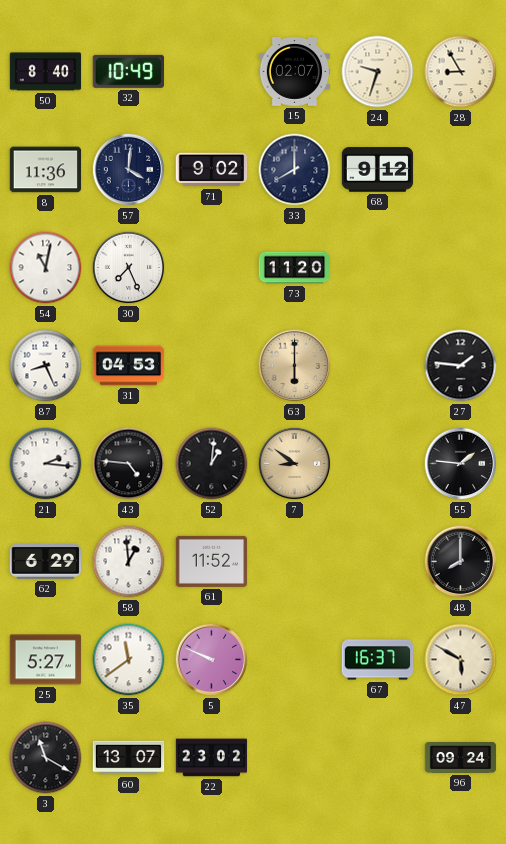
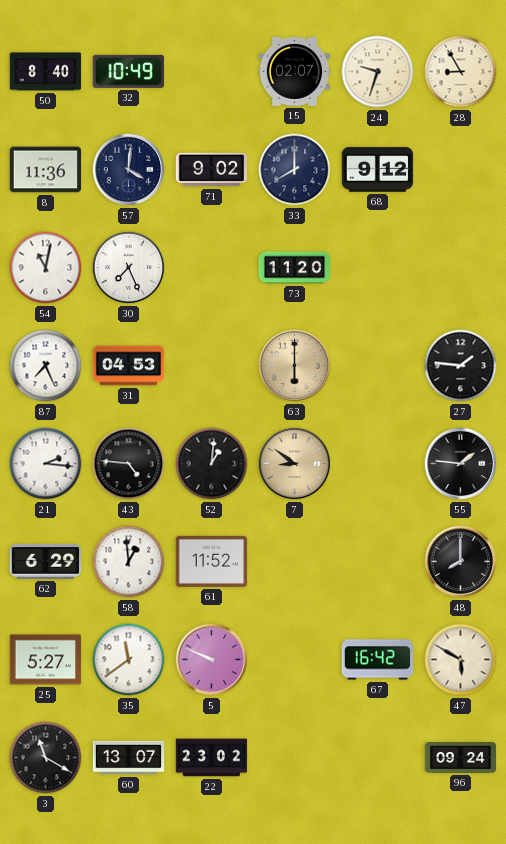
87: 8:26 -> 7:26
67: 16:37 -> 16:42
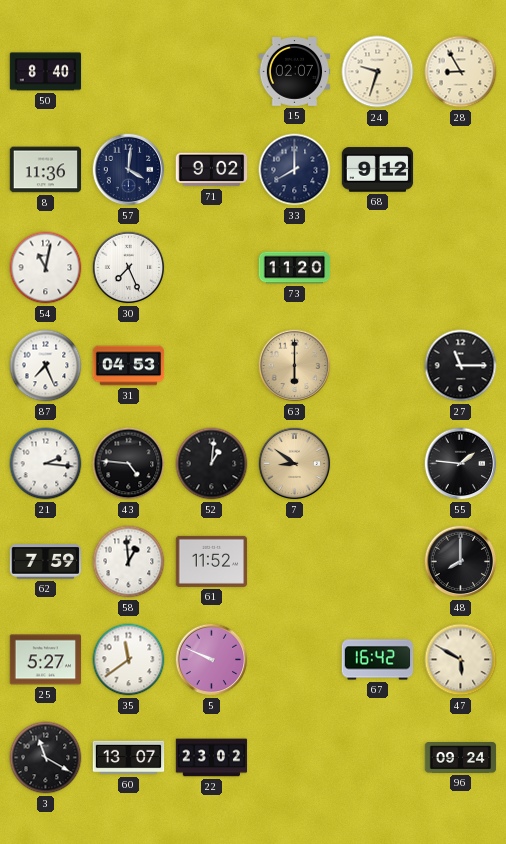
32: 10:49 -> none
27: 1:46 -> 11:15
62: 6:29 -> 7:59
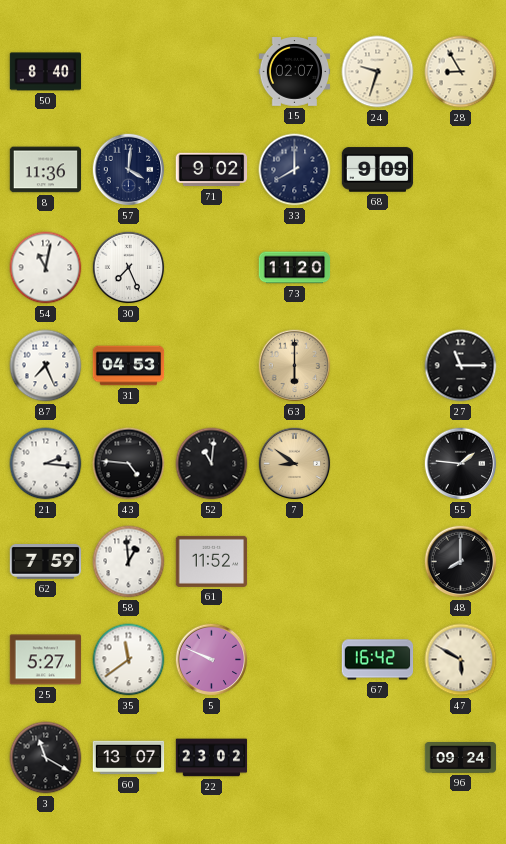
68: 9:12 -> 9:09
52: 1:01 -> 11:01
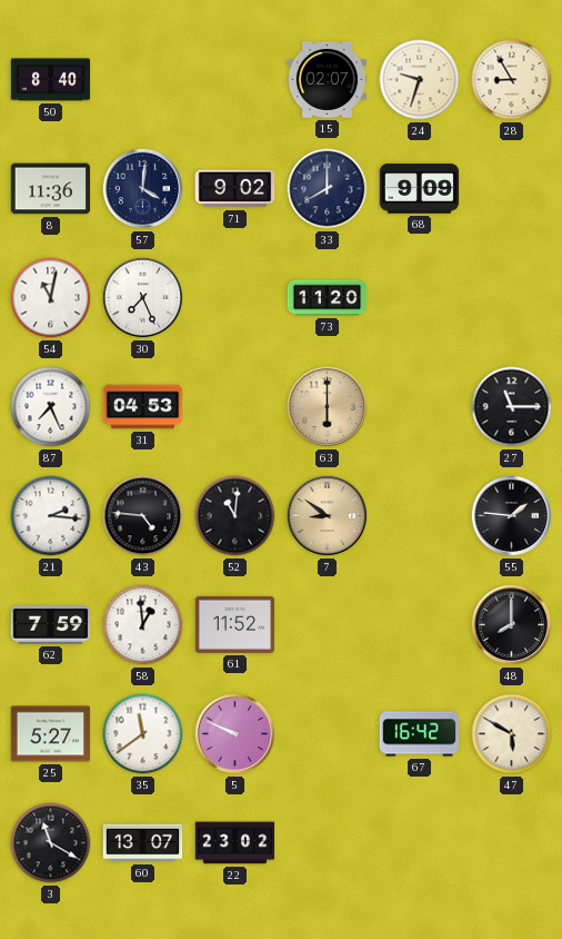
96: 09:24 -> none
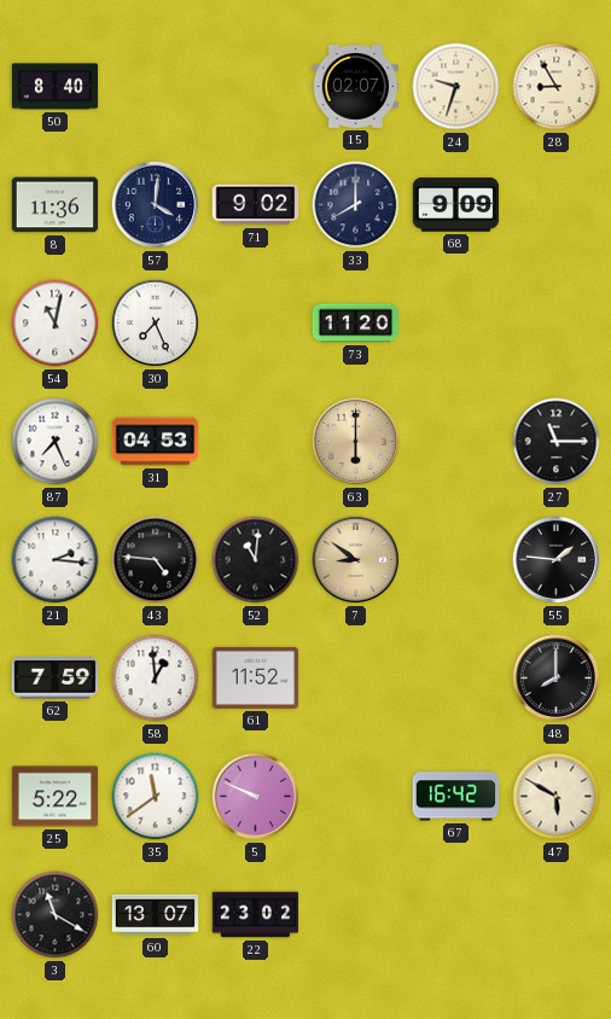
25: 5:27 -> 5:22
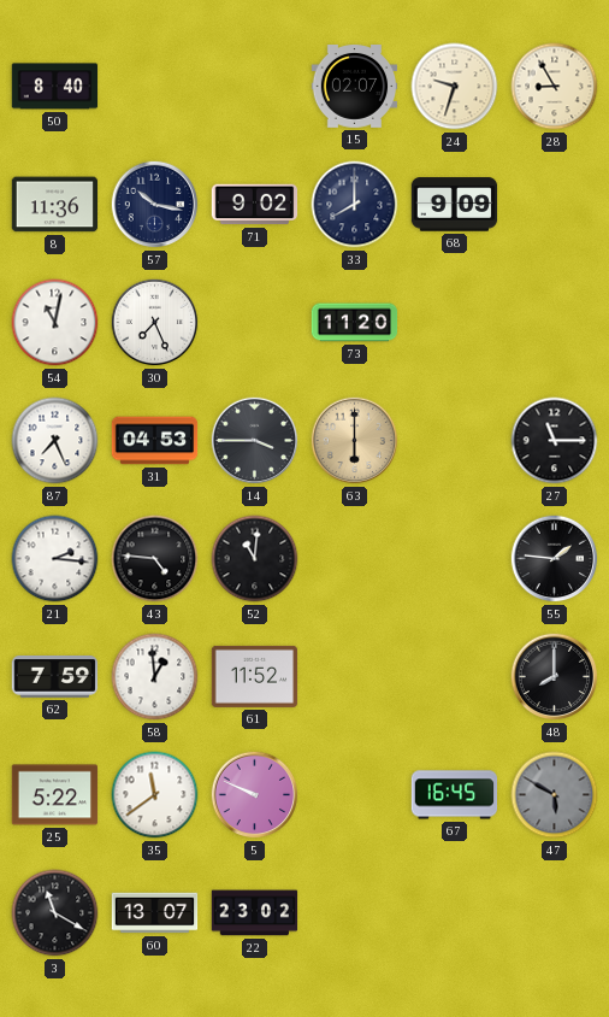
57: 4:01 -> 10:17
14: none -> 3:45
7: 8:51 -> none
67: 16:42 -> 16:45
47 dial: cream -> grey
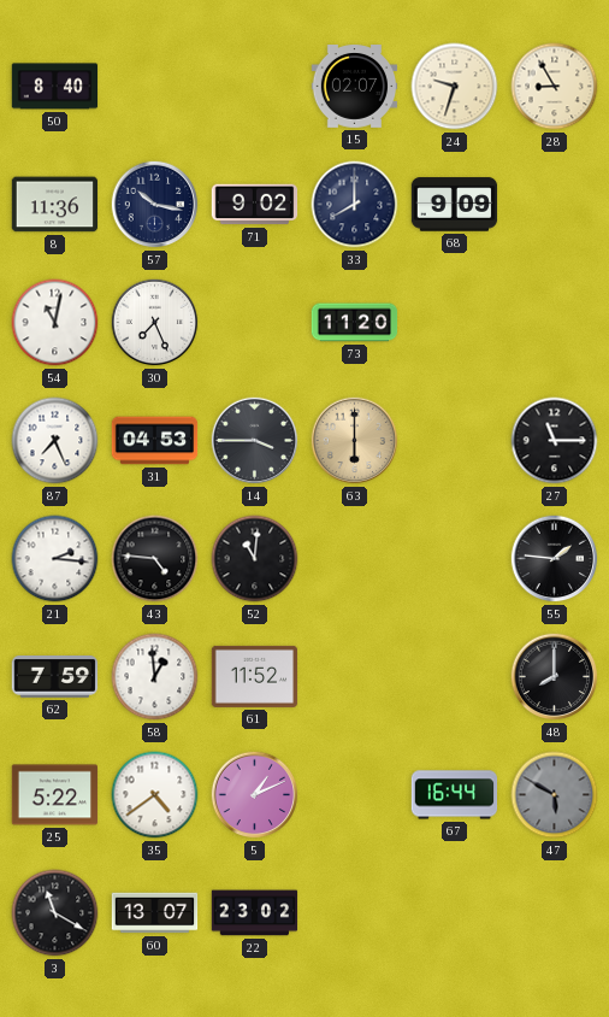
35: 11:39 -> 4:39
5: 9:49 -> 1:11
67: 16:45 -> 16:44
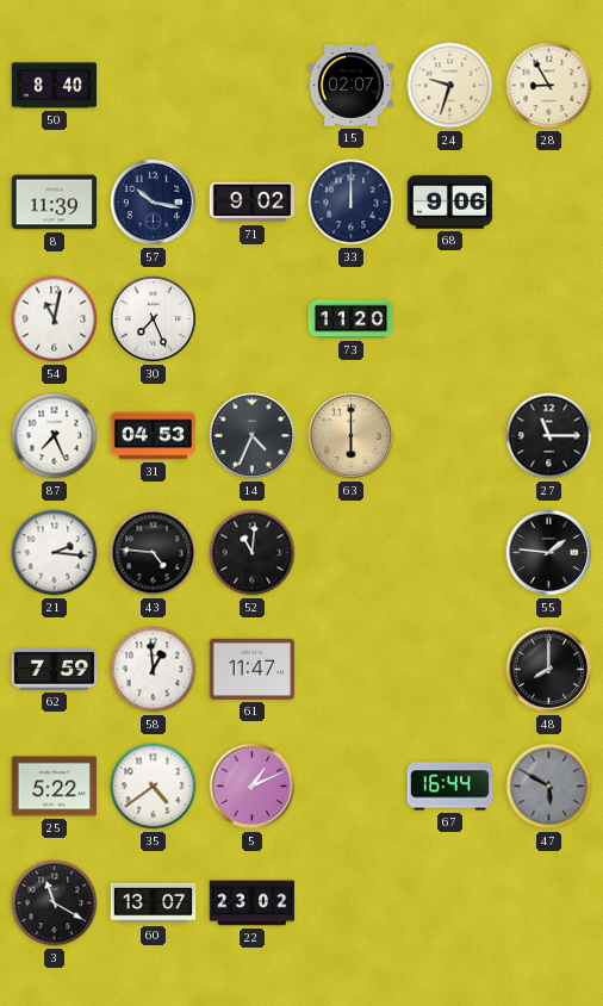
8: 11:36 -> 11:39
33: 8:00 -> 12:00
68: 9:09 -> 9:06
14: 3:45 -> 4:34
61: 11:52 -> 11:47
